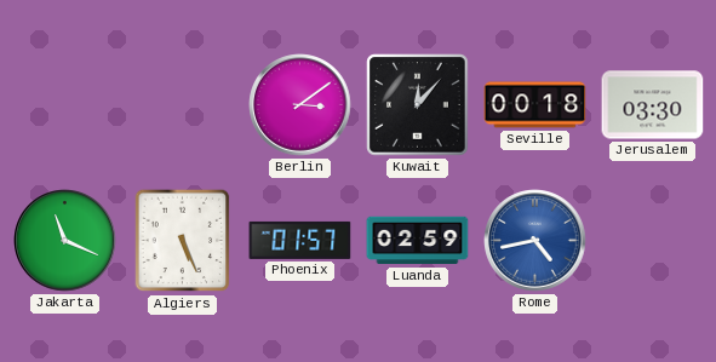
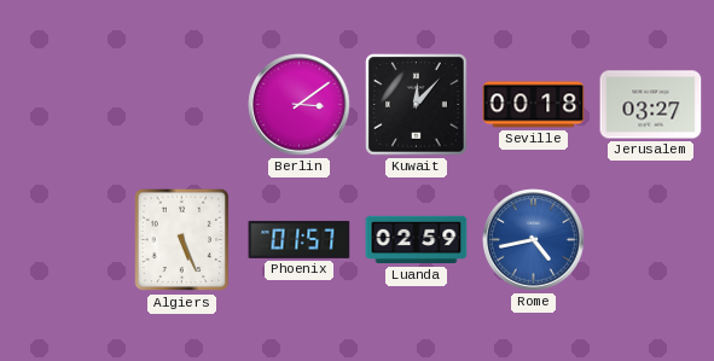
Jerusalem: 03:30 -> 03:27
Jakarta: 11:19 -> none
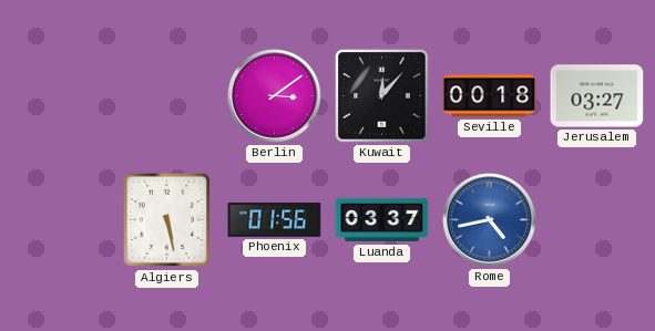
Algiers: 5:26 -> 5:28
Phoenix: 01:57 -> 01:56
Luanda: 02:59 -> 03:37
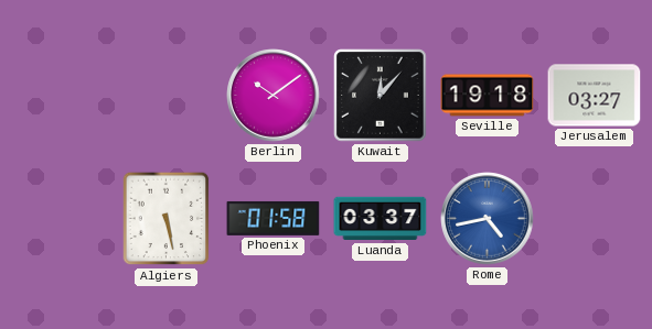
Berlin: 3:09 -> 10:09
Seville: 00:18 -> 19:18
Phoenix: 01:56 -> 01:58
